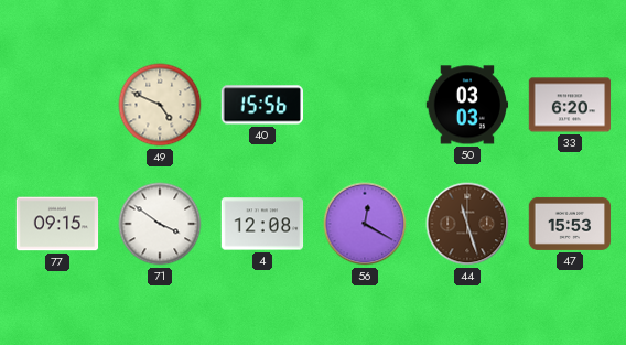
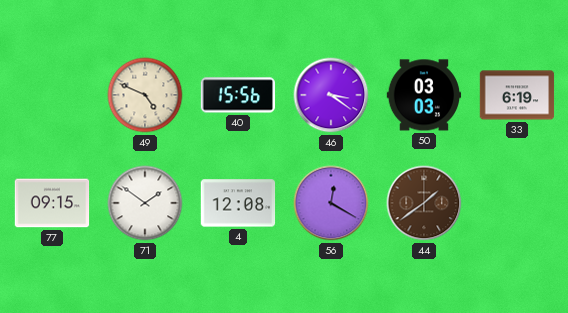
46: none -> 3:21
33: 6:20 -> 6:19
71: 3:51 -> 1:51
44: 11:27 -> 1:39
47: 15:53 -> none
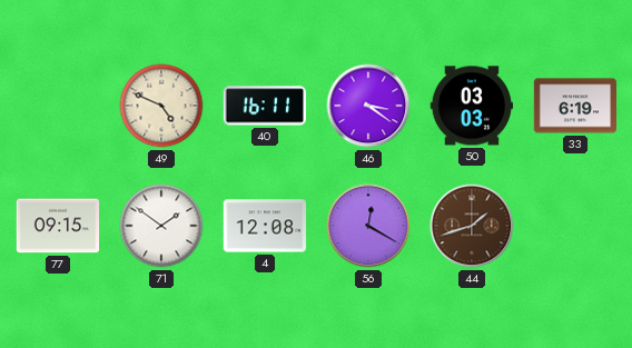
40: 15:56 -> 16:11
44: 1:39 -> 1:42
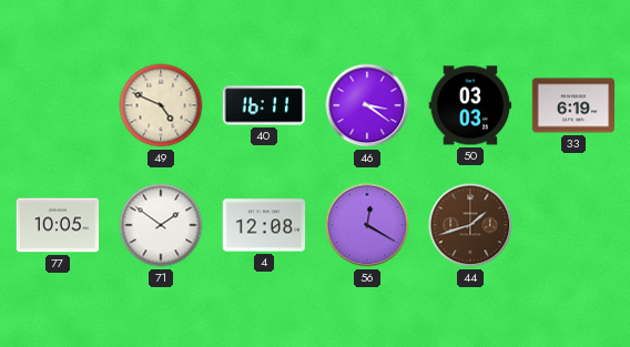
77: 09:15 -> 10:05
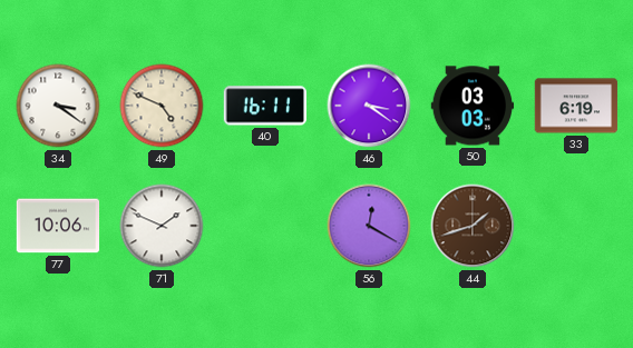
34: none -> 3:21
77: 10:05 -> 10:06
71: 1:51 -> 1:49
4: 12:08 -> none
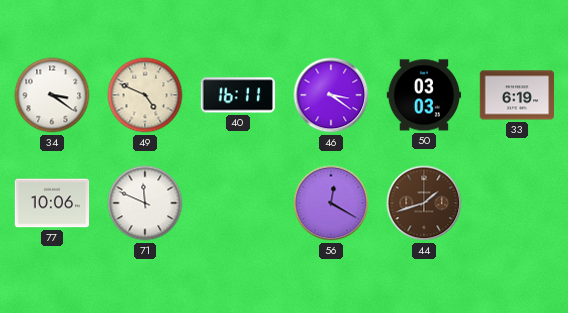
71: 1:49 -> 11:49
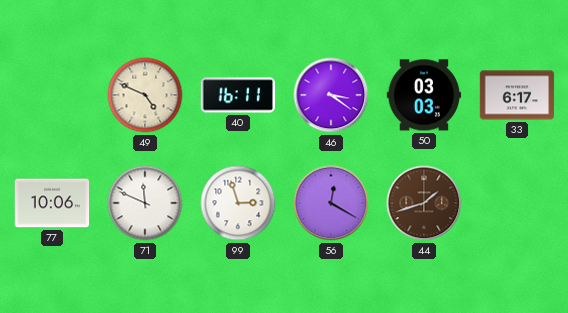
34: 3:21 -> none
33: 6:19 -> 6:17
99: none -> 2:57
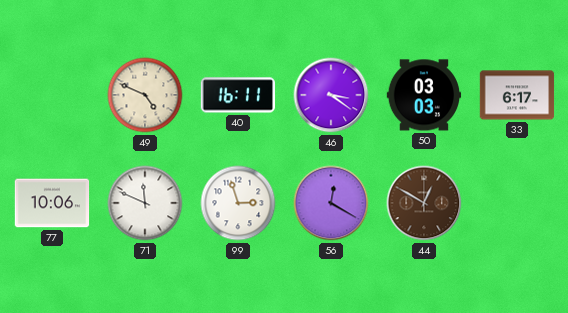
44: 1:42 -> 12:50
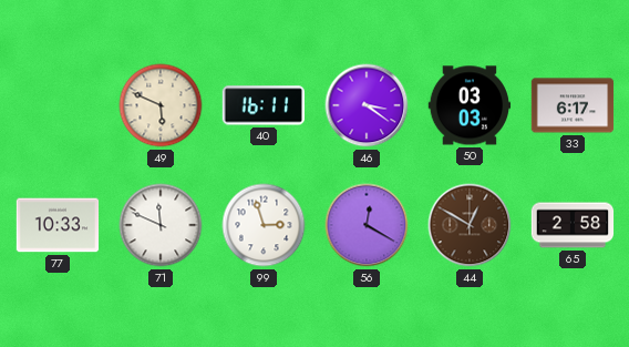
49: 4:49 -> 5:49
77: 10:06 -> 10:33
65: none -> 2:58
